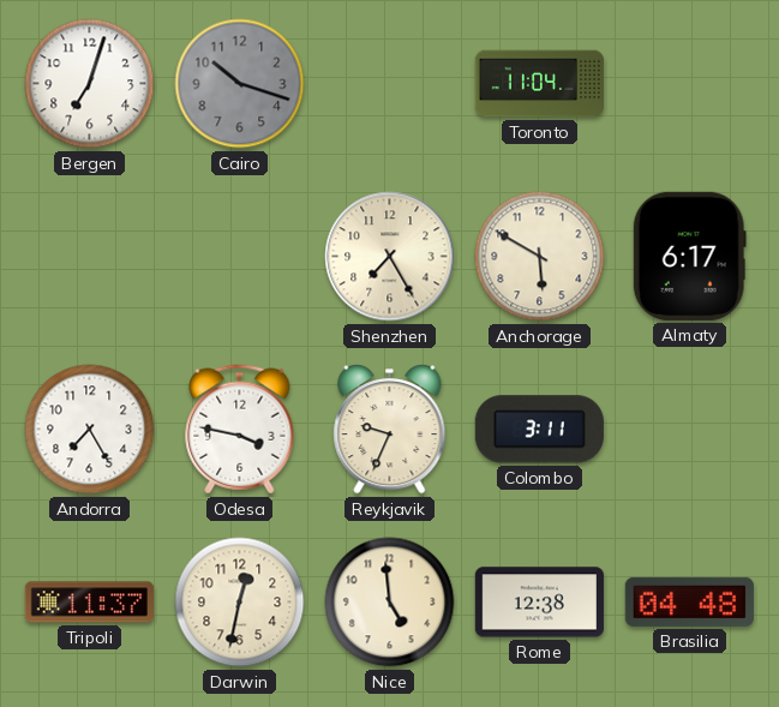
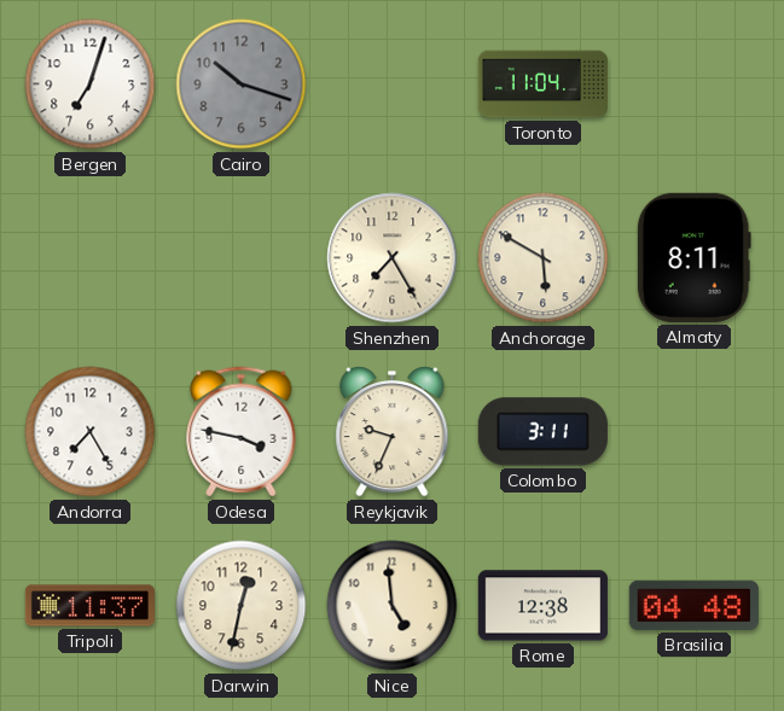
Almaty: 6:17 -> 8:11
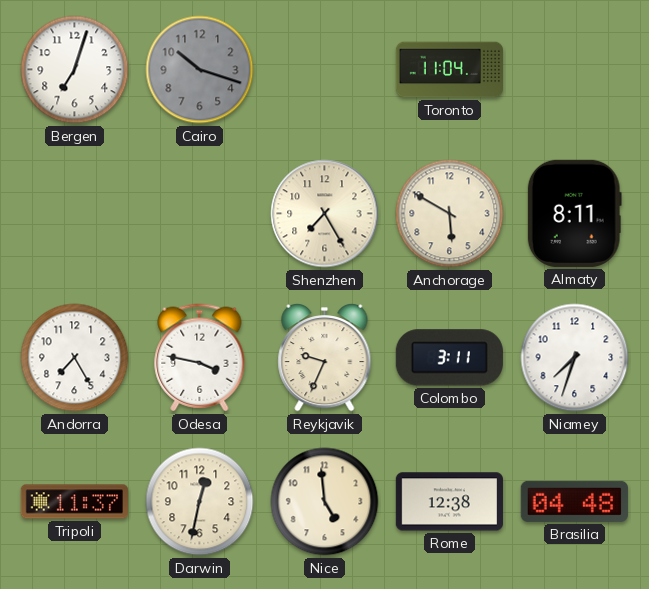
Niamey: none -> 7:33
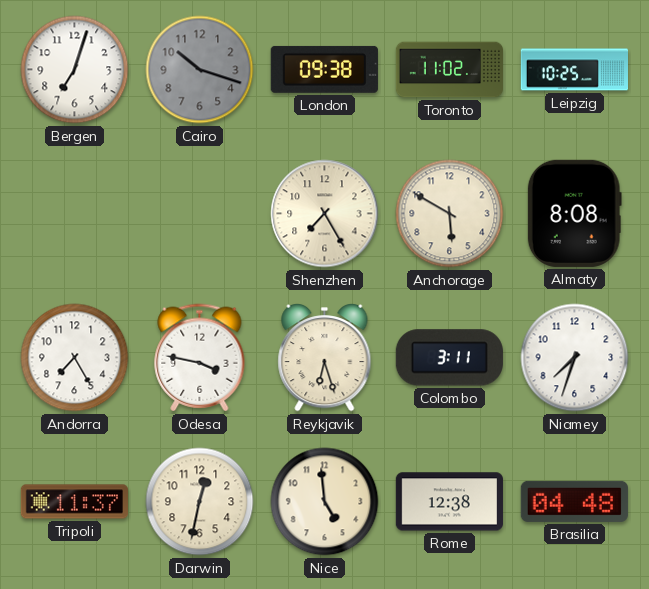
London: none -> 09:38
Toronto: 11:04 -> 11:02
Leipzig: none -> 10:25
Almaty: 8:11 -> 8:08
Reykjavik: 9:34 -> 6:27
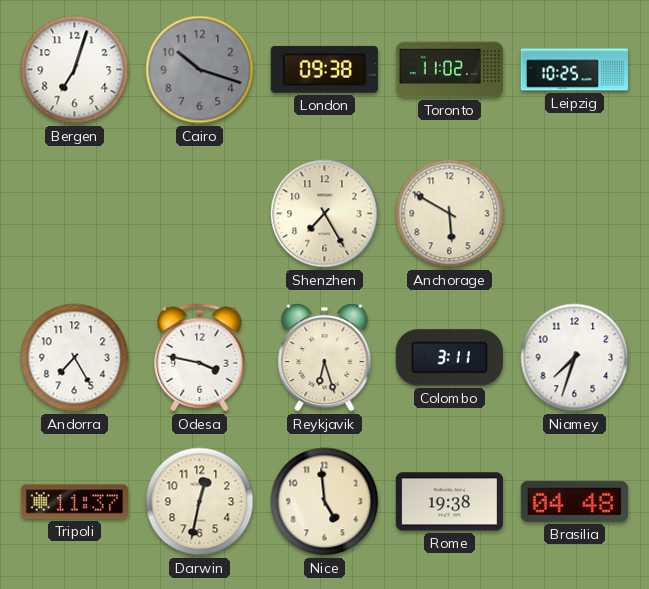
Almaty: 8:08 -> none
Rome: 12:38 -> 19:38
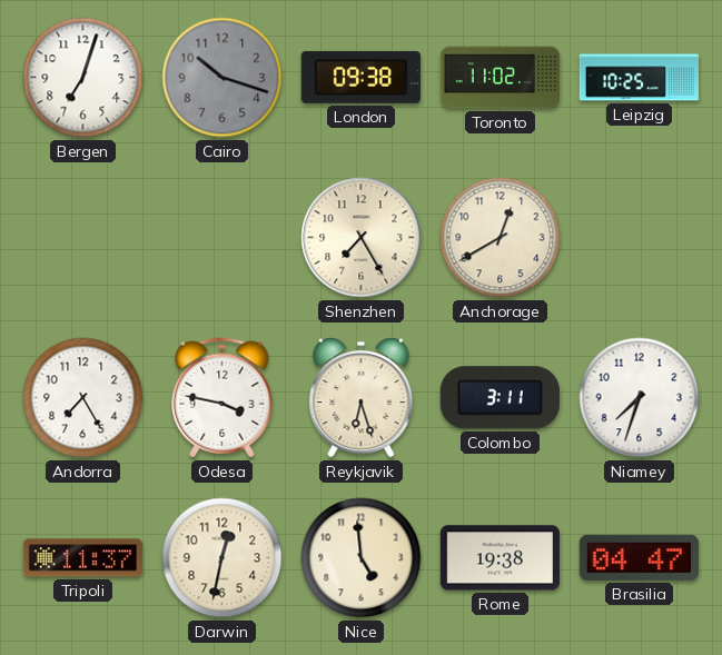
Anchorage: 5:50 -> 12:40
Brasilia: 04:48 -> 04:47
